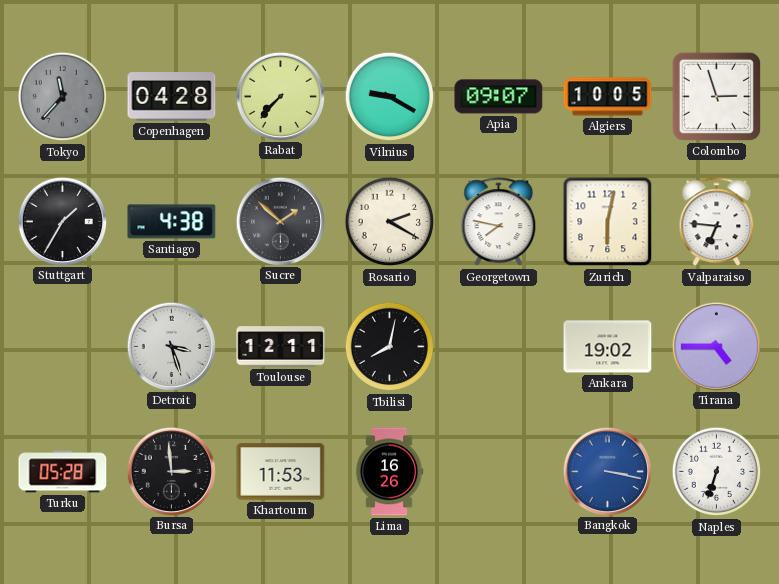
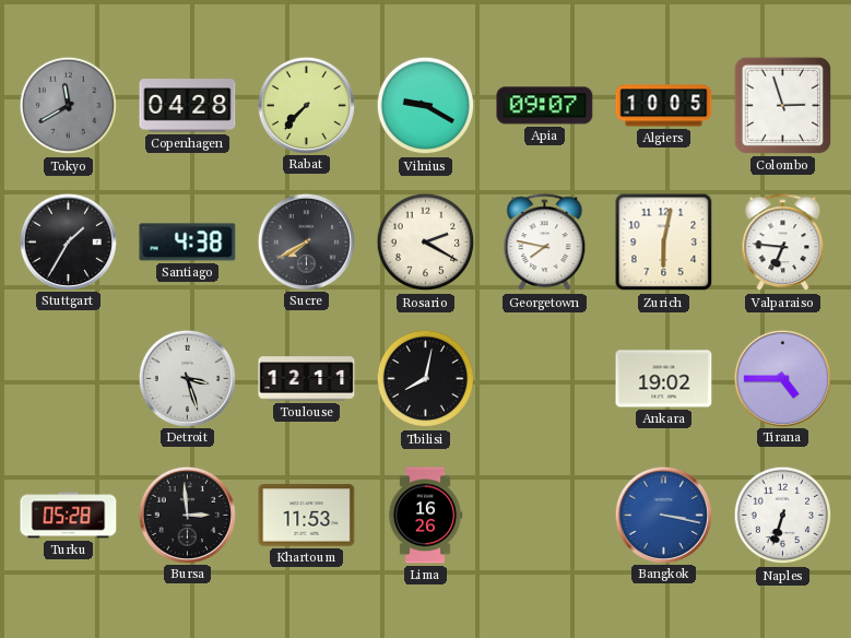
Tokyo: 11:37 -> 11:40
Sucre: 1:52 -> 7:40
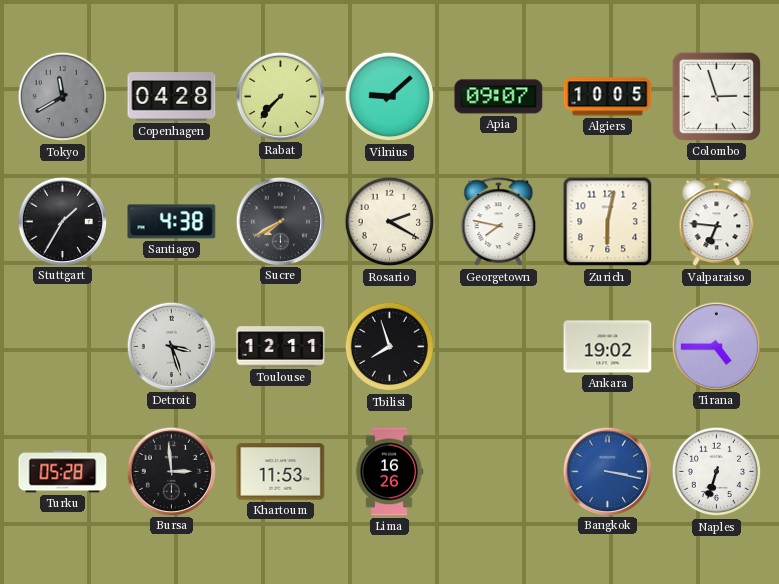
Vilnius: 9:20 -> 9:08
Tbilisi: 8:02 -> 7:57
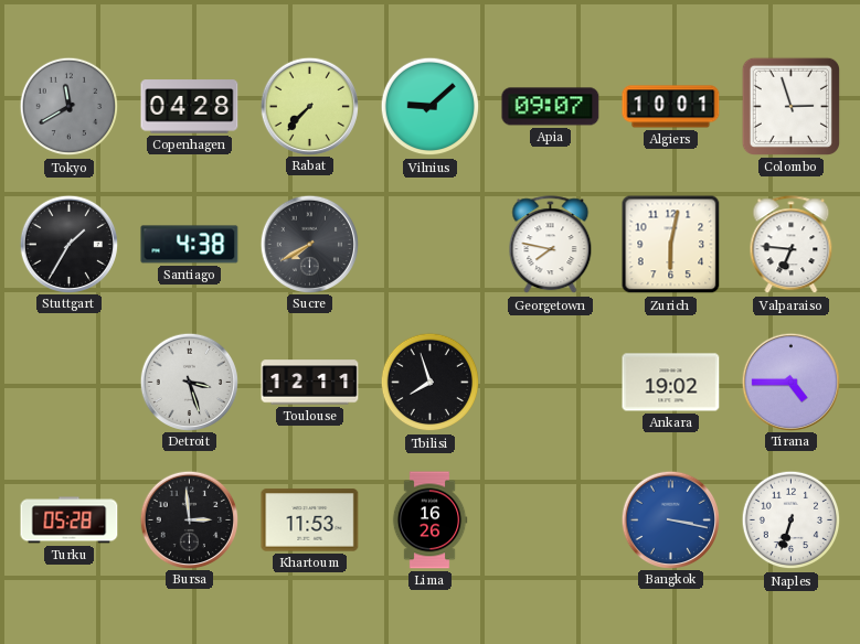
Algiers: 10:05 -> 10:01
Rosario: 2:20 -> none
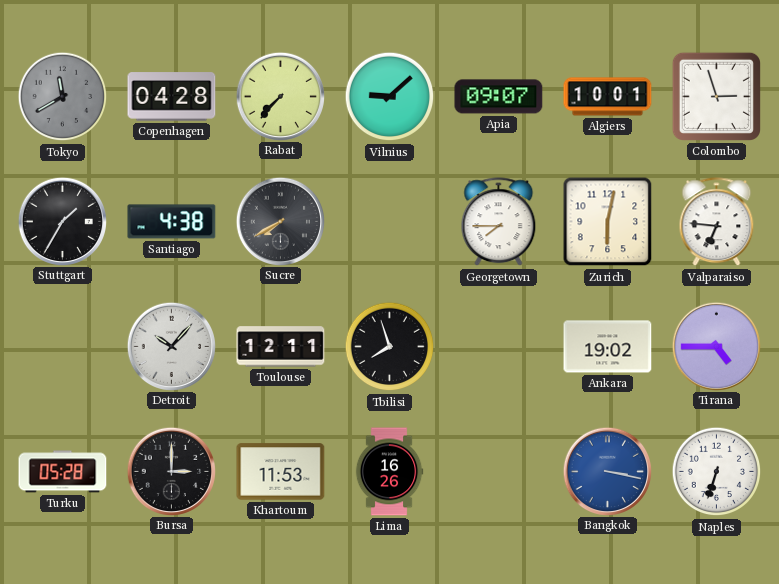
Georgetown: 7:47 -> 7:45
Detroit: 3:27 -> 10:07
Bursa: 2:59 -> 3:00
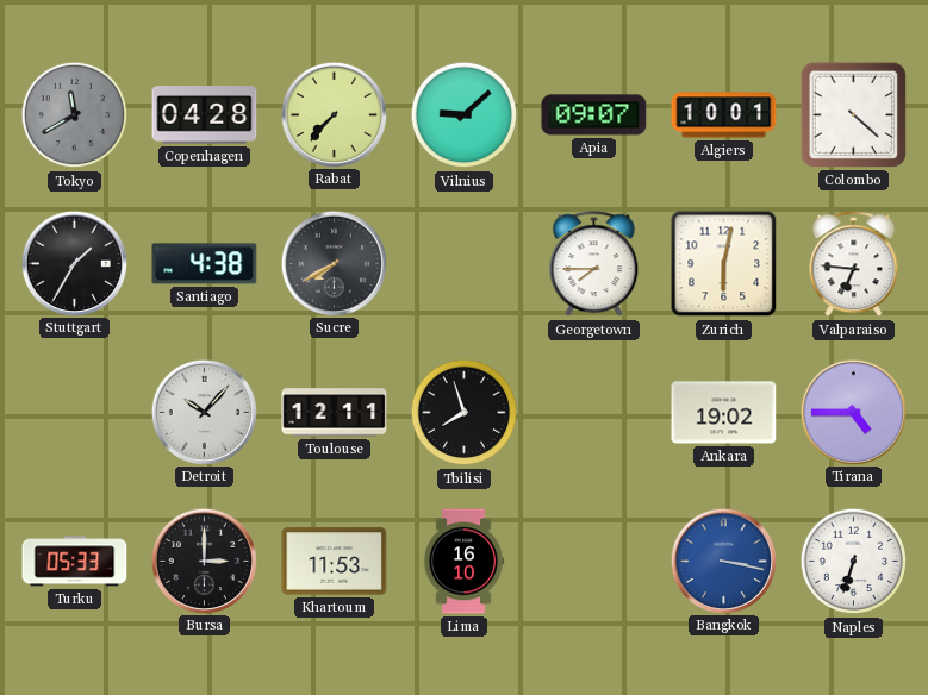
Colombo: 2:57 -> 4:22
Turku: 05:28 -> 05:33
Lima: 16:26 -> 16:10
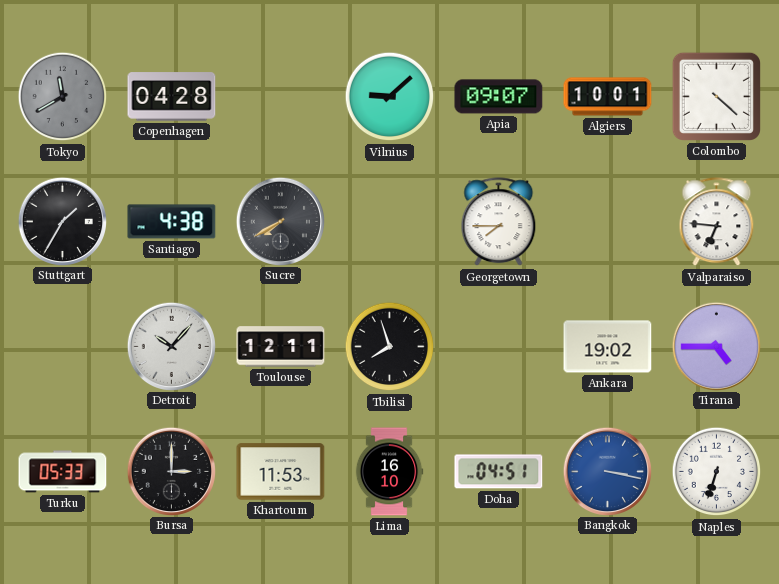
Rabat: 7:37 -> none
Zurich: 6:02 -> none
Doha: none -> 04:51
